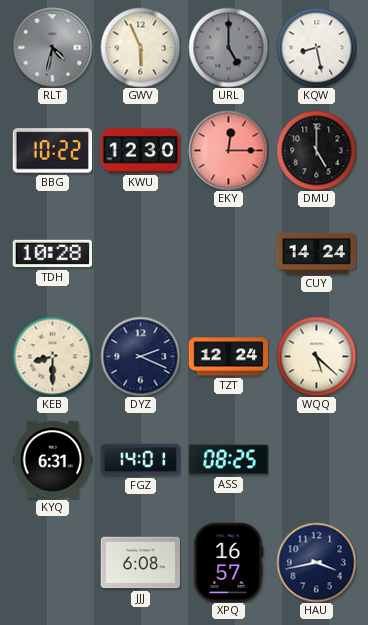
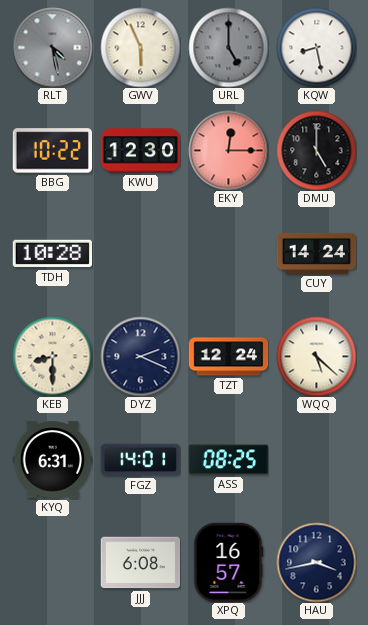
RLT: 4:32 -> 4:28
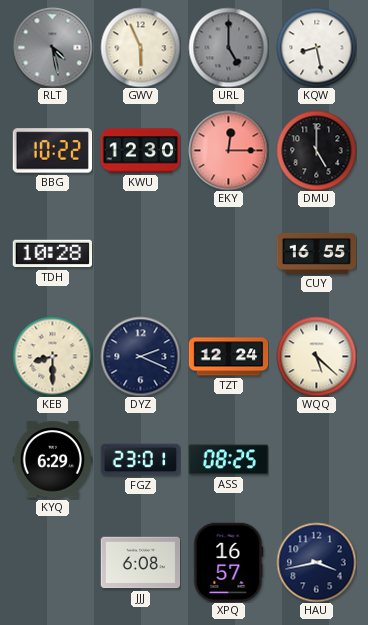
CUY: 14:24 -> 16:55
KYQ: 6:31 -> 6:29
FGZ: 14:01 -> 23:01
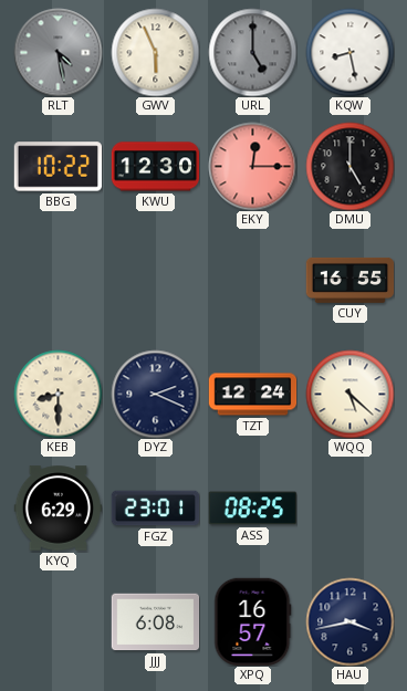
TDH: 10:28 -> none
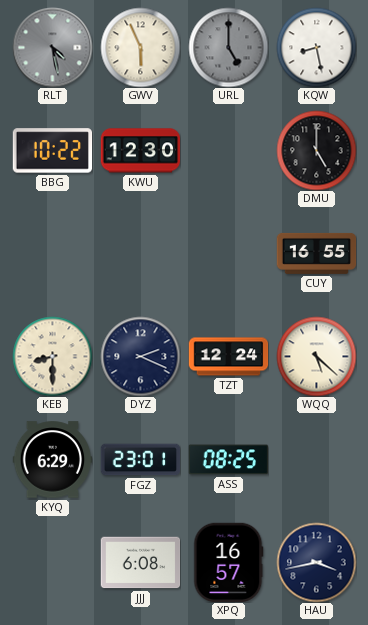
EKY: 12:15 -> none
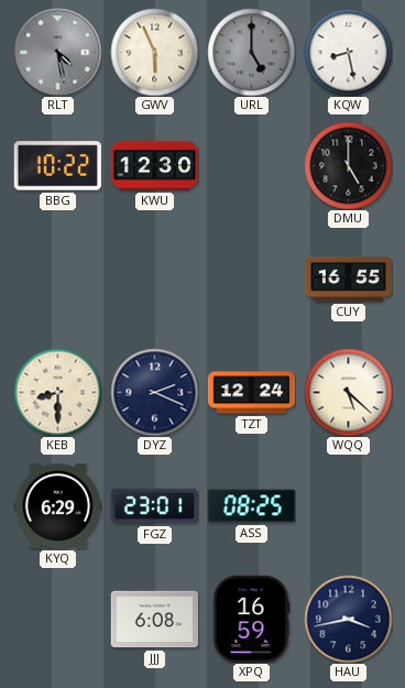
XPQ: 16:57 -> 16:59
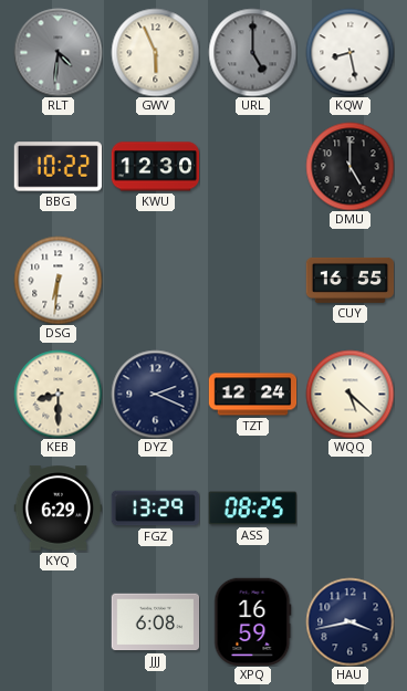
RLT: 4:28 -> 4:31
DSG: none -> 6:31
FGZ: 23:01 -> 13:29
